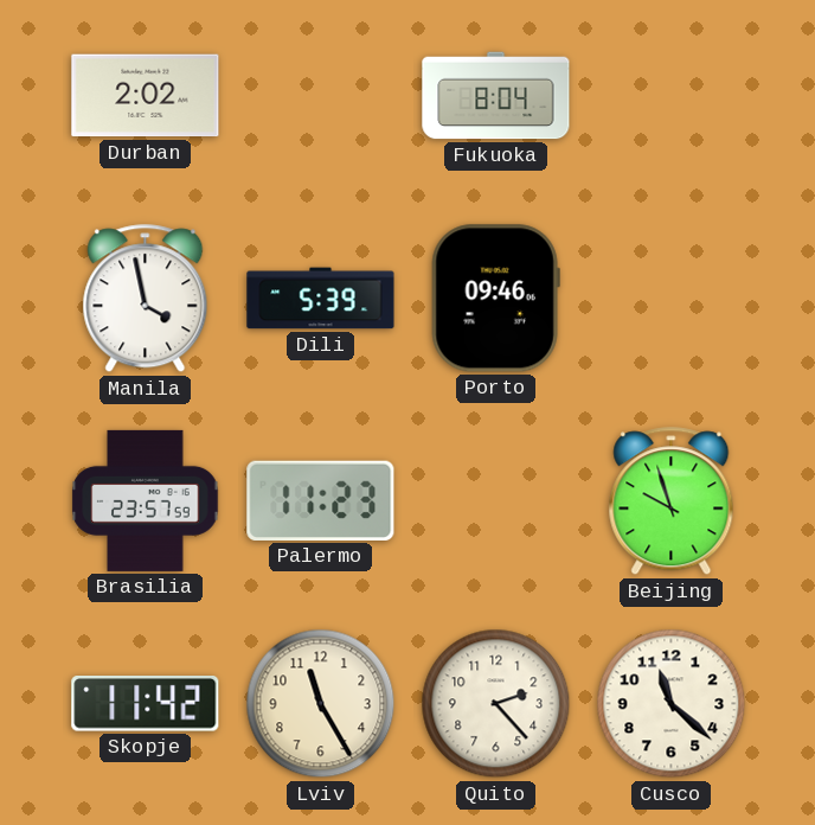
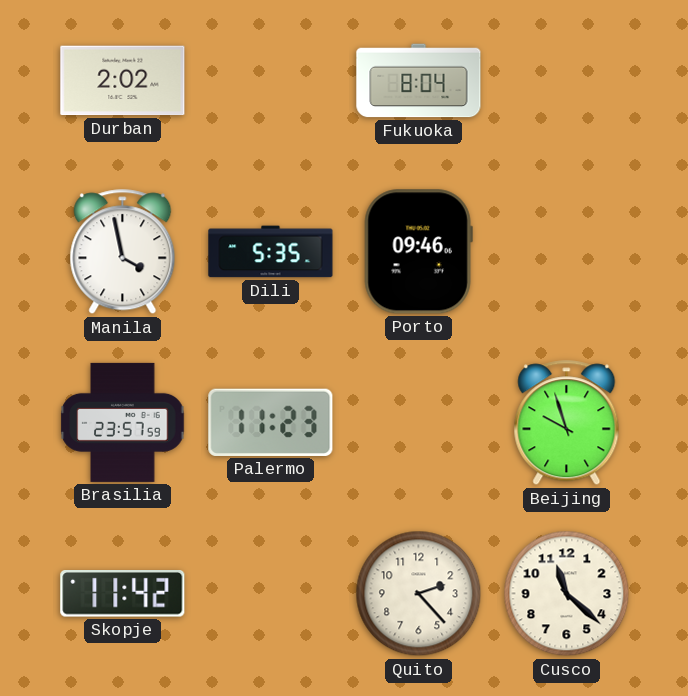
Dili: 5:39 -> 5:35
Lviv: 11:25 -> none
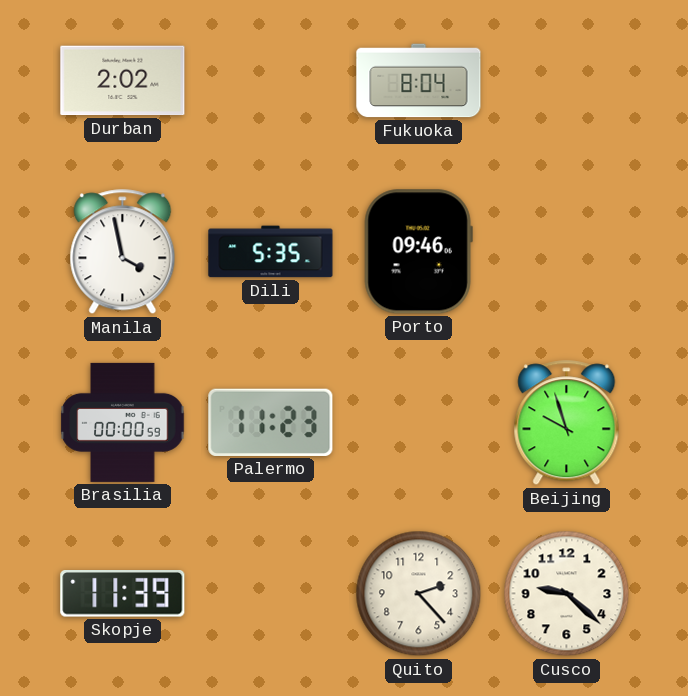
Brasilia: 23:57 -> 00:00
Skopje: 11:42 -> 11:39
Cusco: 11:22 -> 9:22
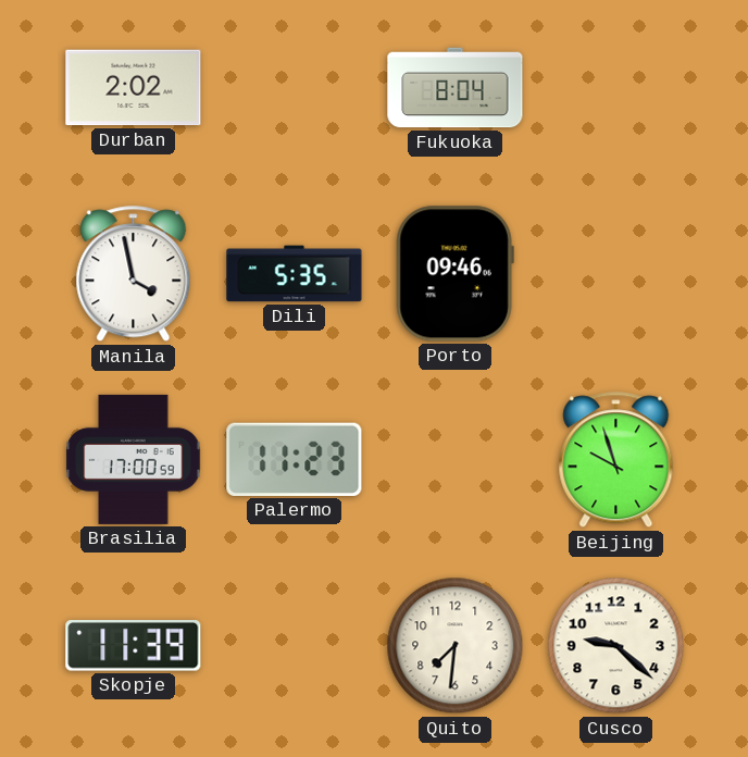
Brasilia: 00:00 -> 17:00
Quito: 2:23 -> 7:31
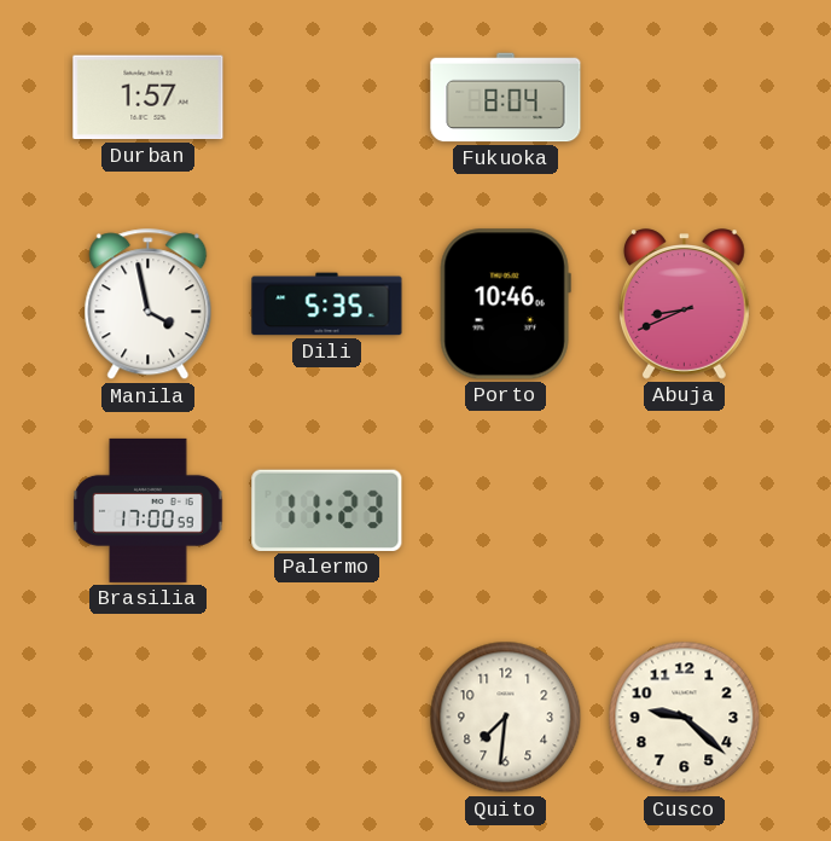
Durban: 2:02 -> 1:57
Porto: 09:46 -> 10:46
Abuja: none -> 8:41
Beijing: 9:57 -> none
Skopje: 11:39 -> none
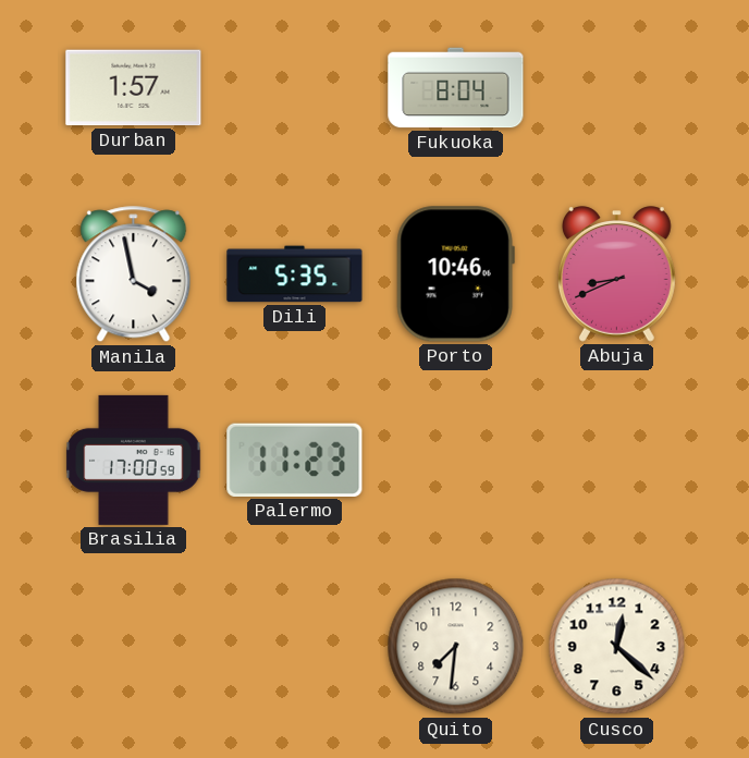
Cusco: 9:22 -> 12:22
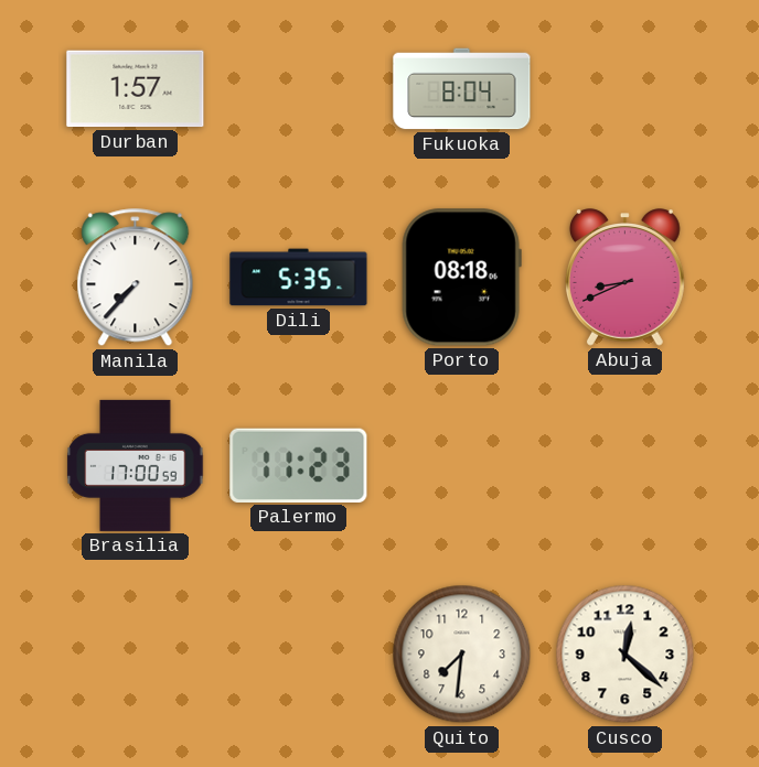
Manila: 3:58 -> 7:37
Porto: 10:46 -> 08:18
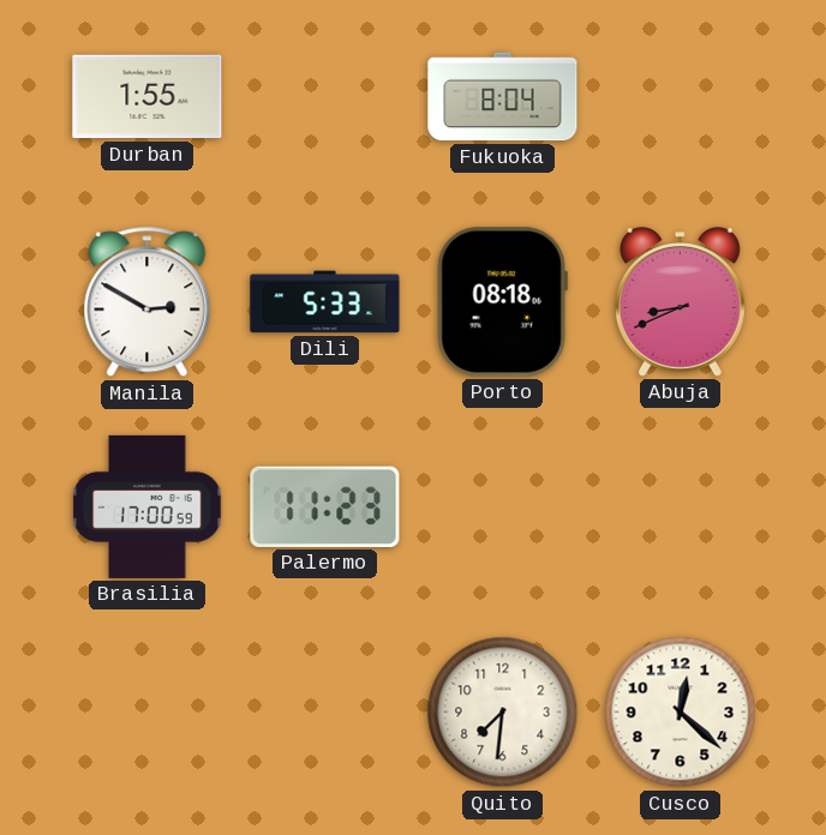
Durban: 1:57 -> 1:55
Manila: 7:37 -> 2:50
Dili: 5:35 -> 5:33
